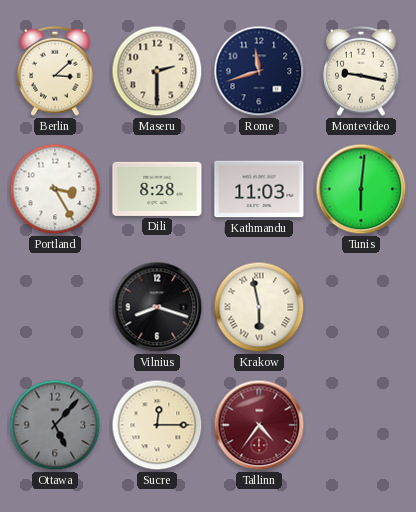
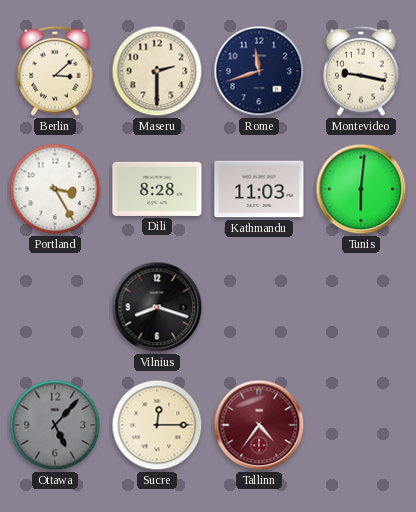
Krakow: 5:58 -> none
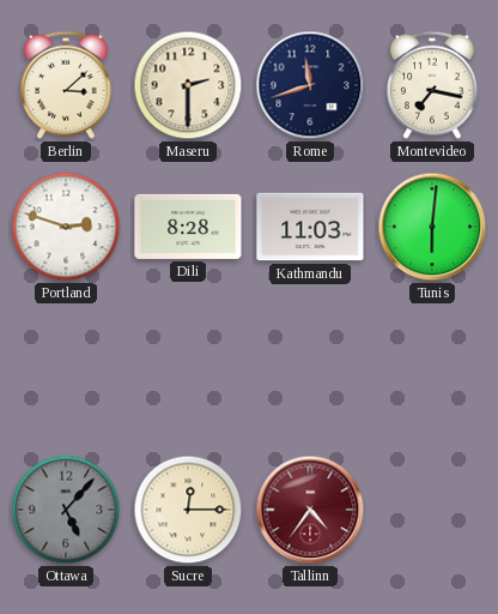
Montevideo: 9:17 -> 7:17
Portland: 3:25 -> 2:48
Vilnius: 8:18 -> none
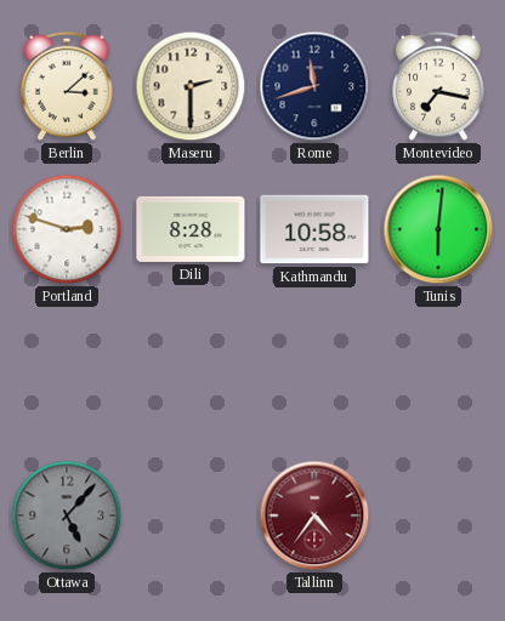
Kathmandu: 11:03 -> 10:58
Sucre: 12:15 -> none
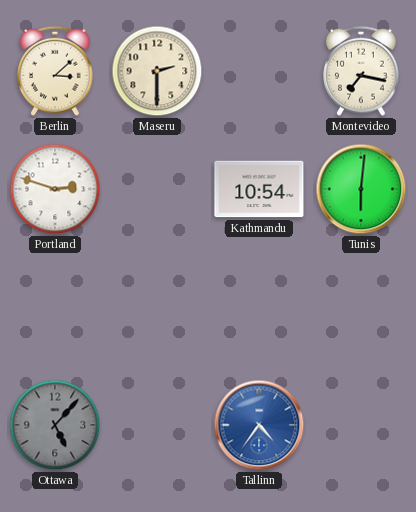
Rome: 11:42 -> none
Dili: 8:28 -> none
Kathmandu: 10:58 -> 10:54
Tallinn dial: burgundy -> blue
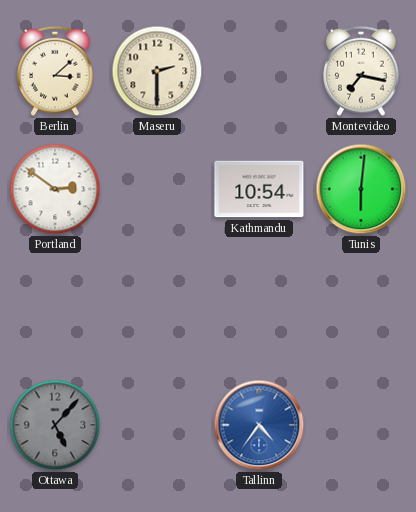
Portland: 2:48 -> 2:51
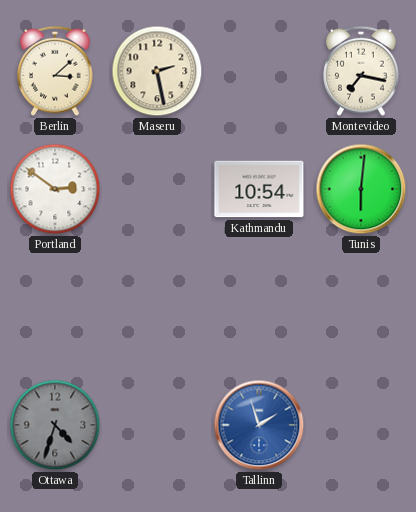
Maseru: 2:30 -> 2:28
Ottawa: 5:07 -> 4:33
Tallinn: 4:36 -> 1:57
